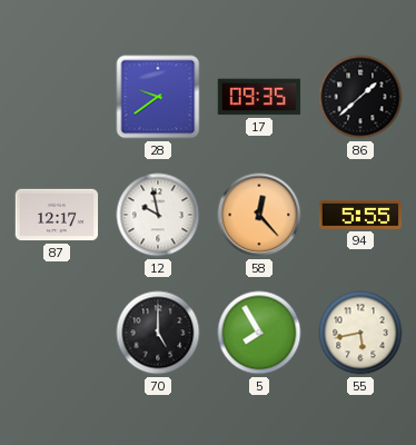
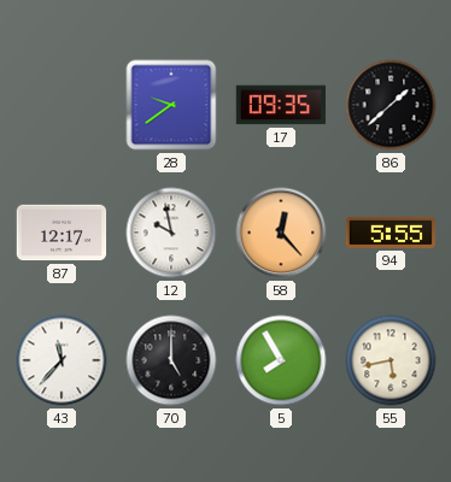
43: none -> 11:37
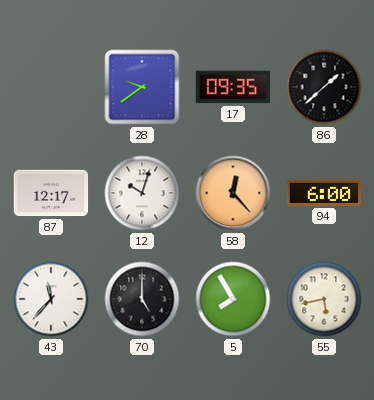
12: 9:58 -> 10:03
94: 5:55 -> 6:00
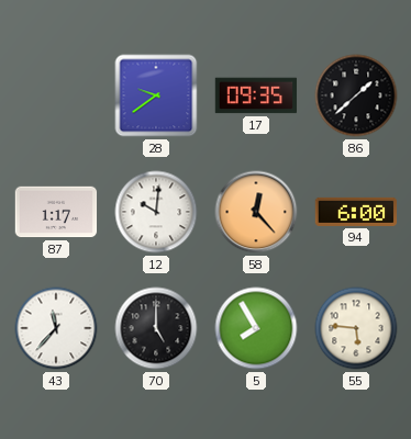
87: 12:17 -> 1:17
12: 10:03 -> 10:01
55: 5:43 -> 5:46
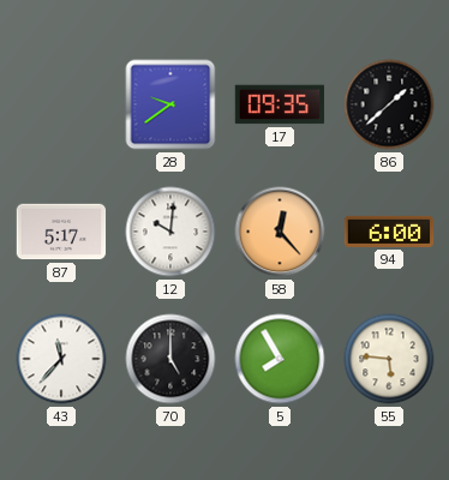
87: 1:17 -> 5:17
